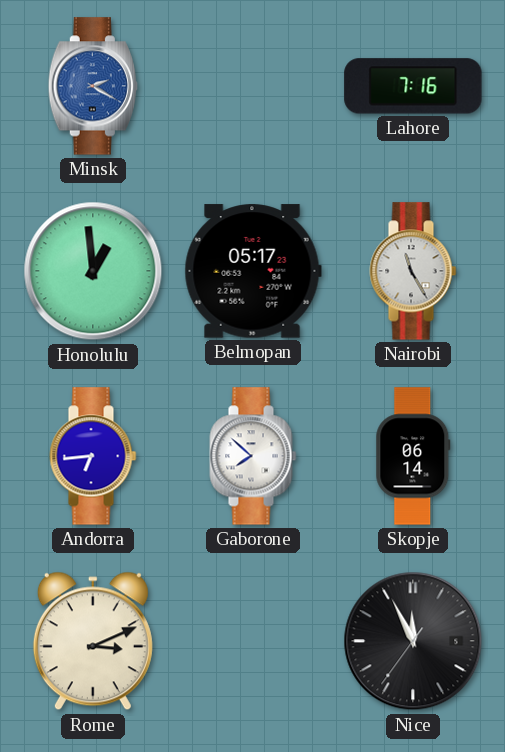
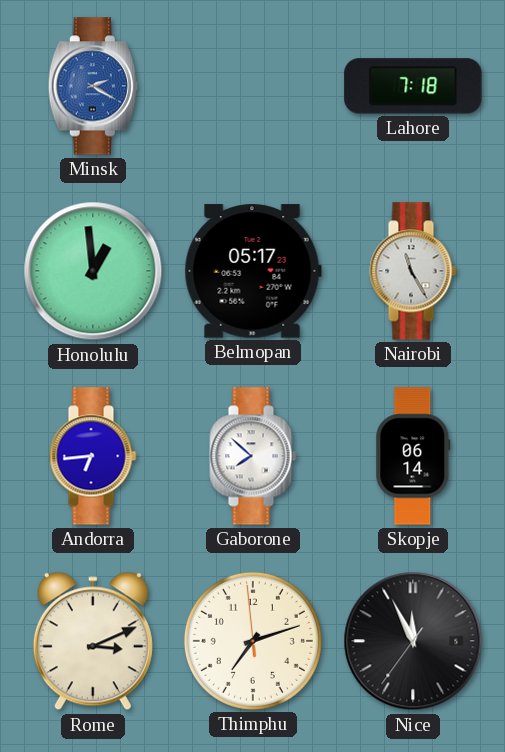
Lahore: 7:16 -> 7:18
Thimphu: none -> 7:11
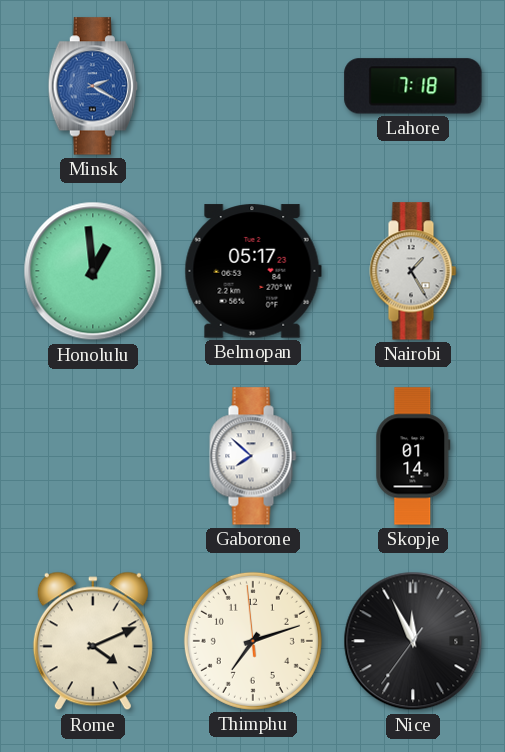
Nairobi: 11:25 -> 1:25
Andorra: 6:44 -> none
Skopje: 06:14 -> 01:14
Rome: 3:11 -> 4:11
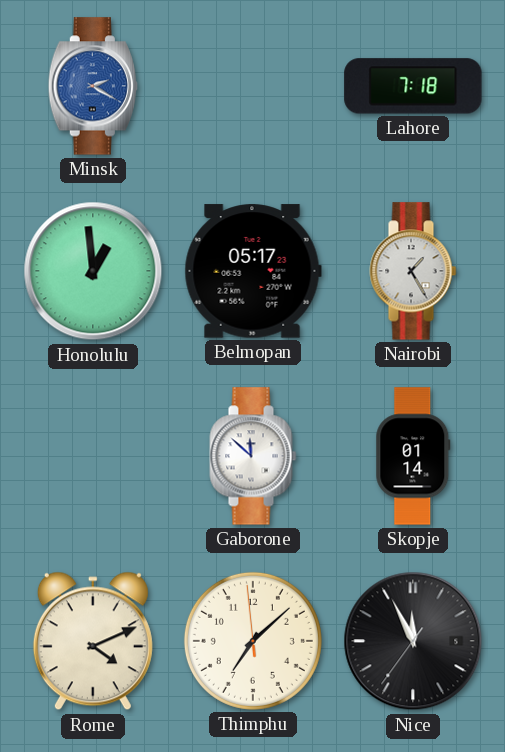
Gaborone: 7:52 -> 11:52
Thimphu: 7:11 -> 7:07
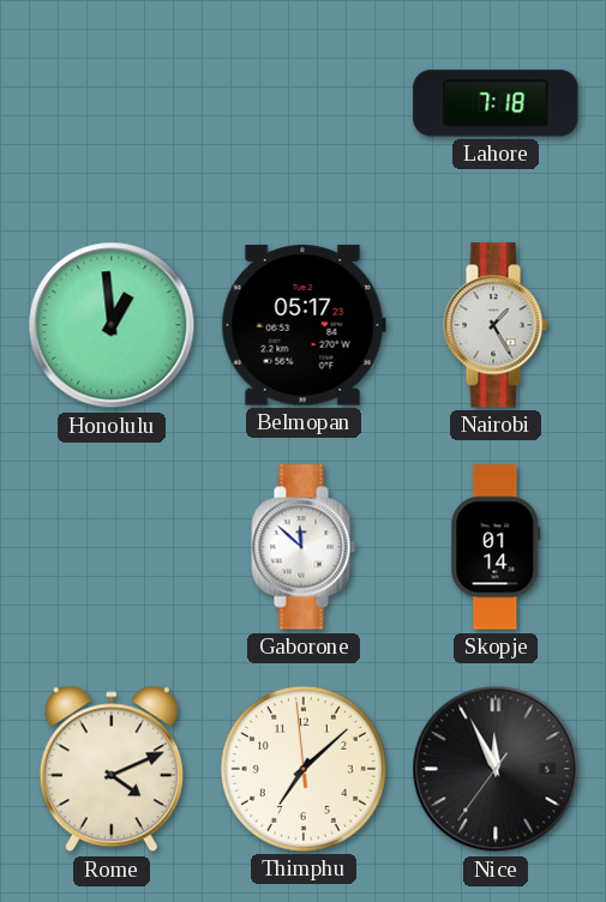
Minsk: 2:20 -> none
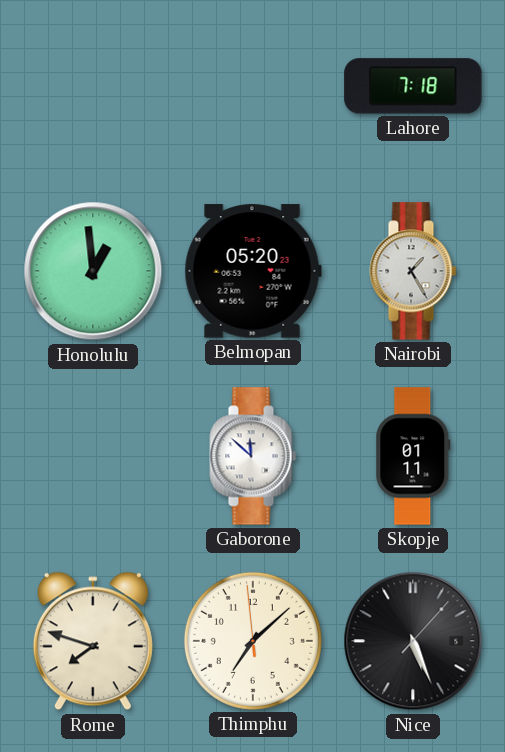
Belmopan: 05:17 -> 05:20
Skopje: 01:14 -> 01:11
Rome: 4:11 -> 7:48
Nice: 11:55 -> 5:26
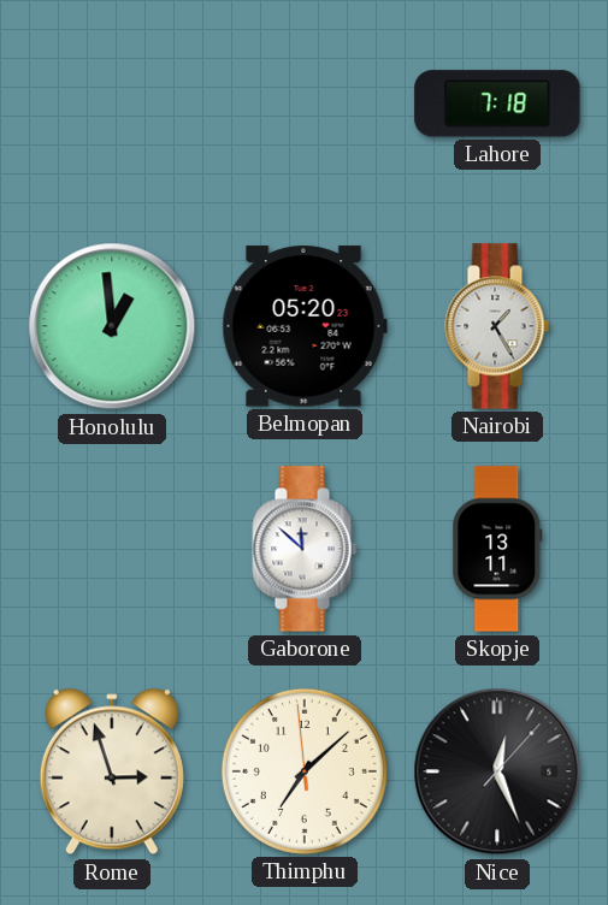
Skopje: 01:11 -> 13:11
Rome: 7:48 -> 2:57
Nice: 5:26 -> 12:26
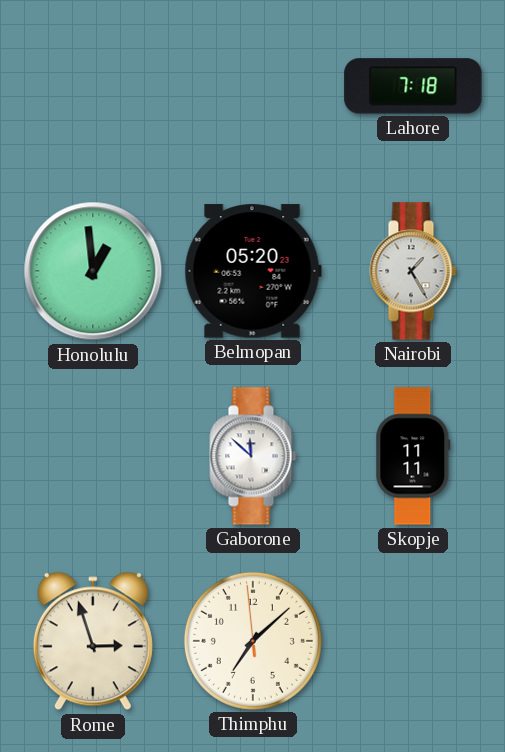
Skopje: 13:11 -> 11:11
Nice: 12:26 -> none
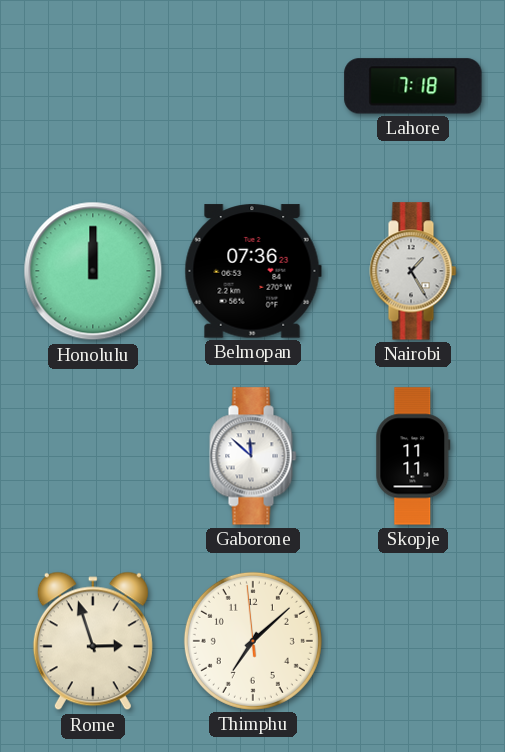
Honolulu: 12:59 -> 12:00
Belmopan: 05:20 -> 07:36
